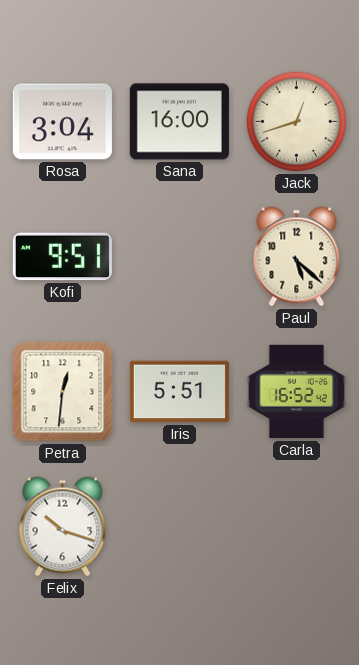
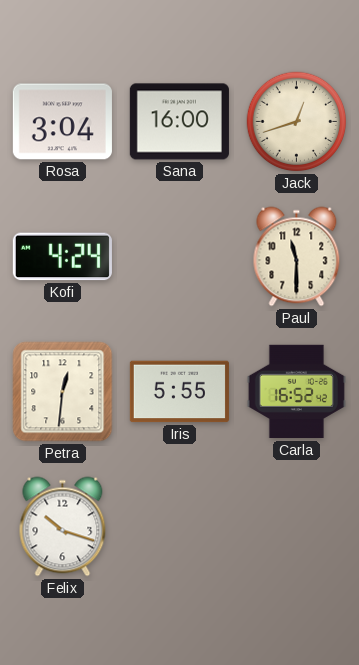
Kofi: 9:51 -> 4:24
Paul: 5:22 -> 11:30
Iris: 5:51 -> 5:55
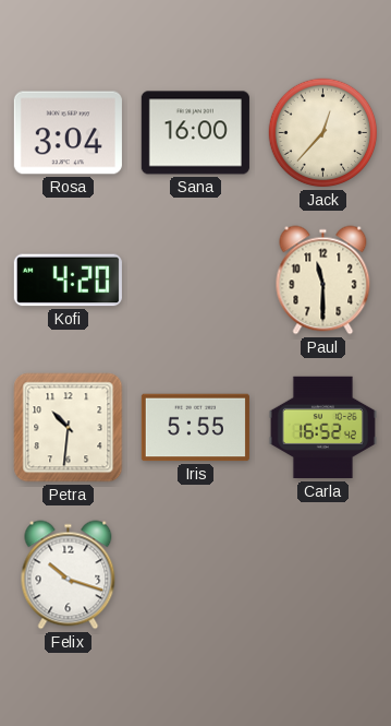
Jack: 12:42 -> 12:37
Kofi: 4:24 -> 4:20
Petra: 12:31 -> 10:31
